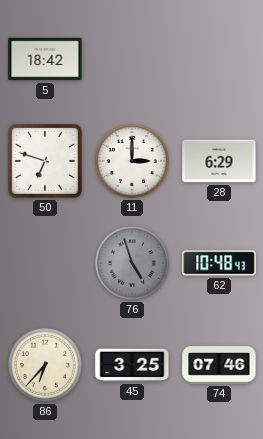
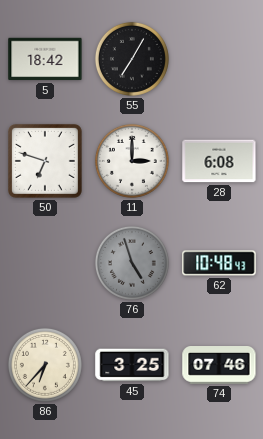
55: none -> 7:05
28: 6:29 -> 6:08
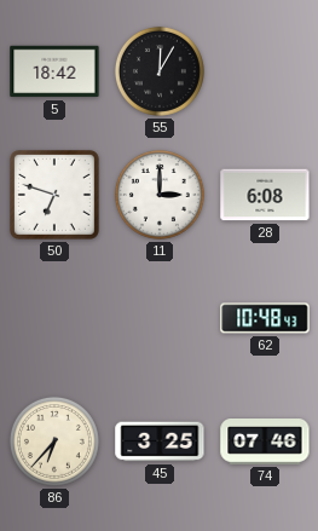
55: 7:05 -> 12:05
76: 4:57 -> none
